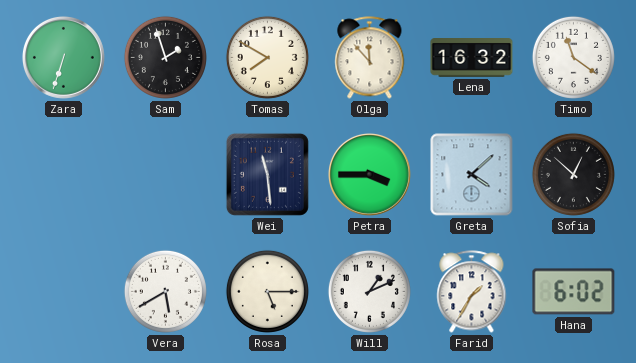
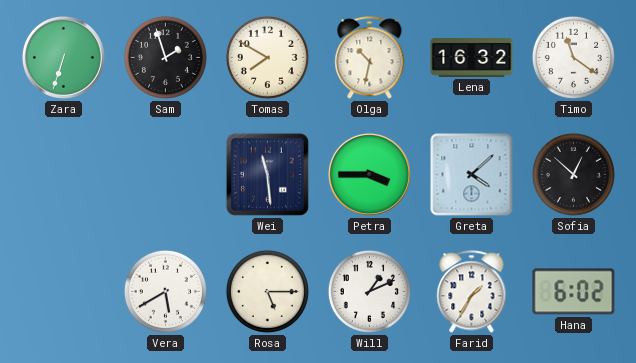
Olga: 11:53 -> 10:32
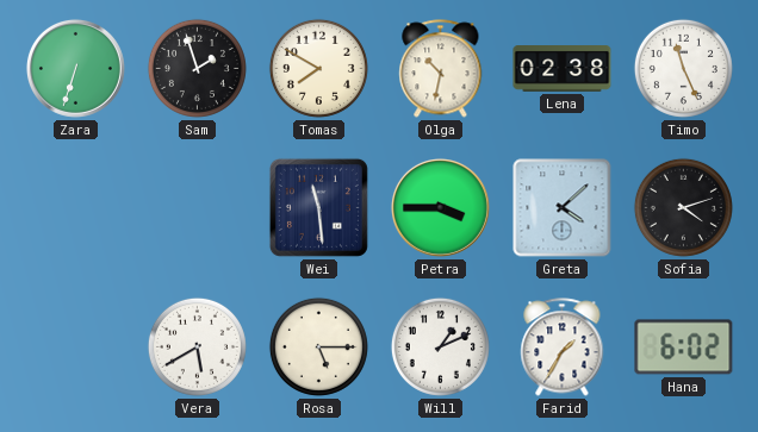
Lena: 16:32 -> 02:38
Timo: 11:21 -> 11:26
Sofia: 12:52 -> 4:12
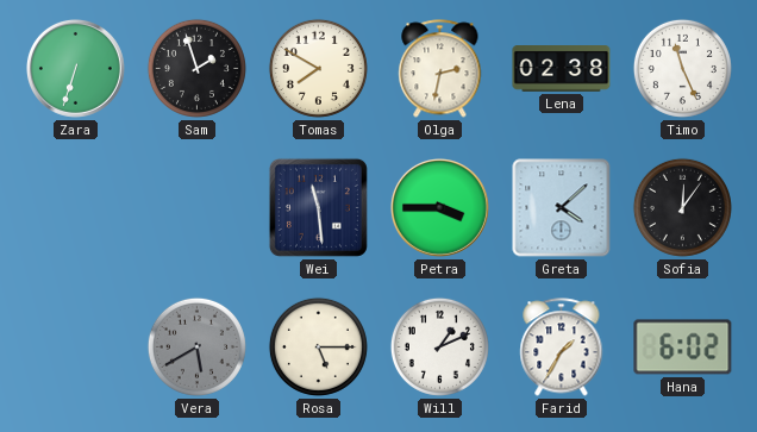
Olga: 10:32 -> 2:32
Sofia: 4:12 -> 12:06
Vera dial: white -> grey
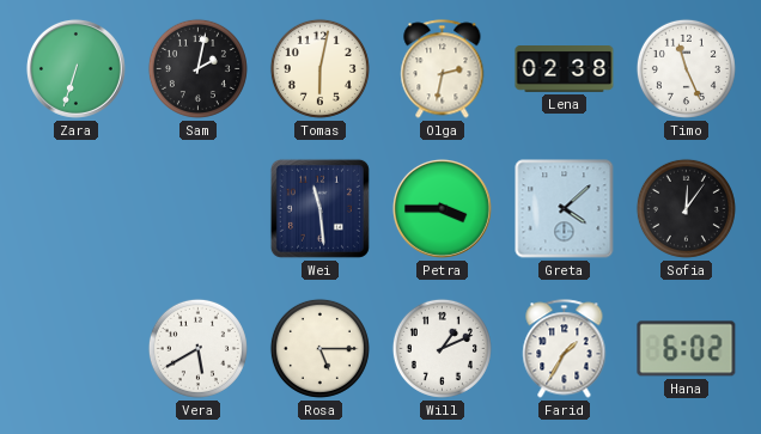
Sam: 1:57 -> 2:02
Tomas: 7:50 -> 6:02
Vera dial: grey -> white
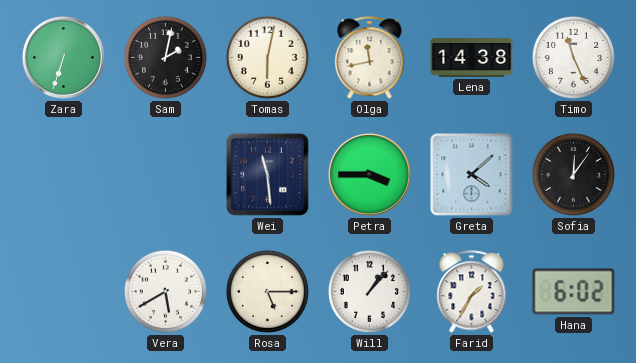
Olga: 2:32 -> 11:43
Lena: 02:38 -> 14:38
Will: 1:11 -> 1:07
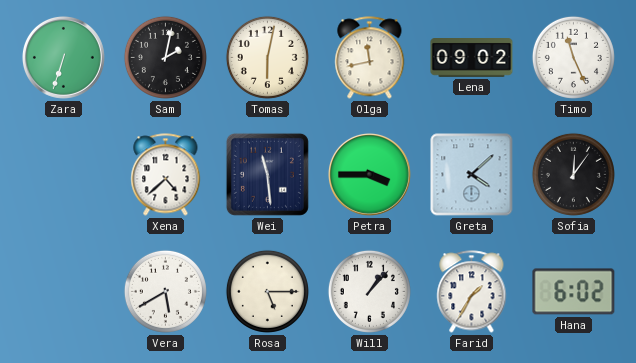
Lena: 14:38 -> 09:02
Xena: none -> 4:38
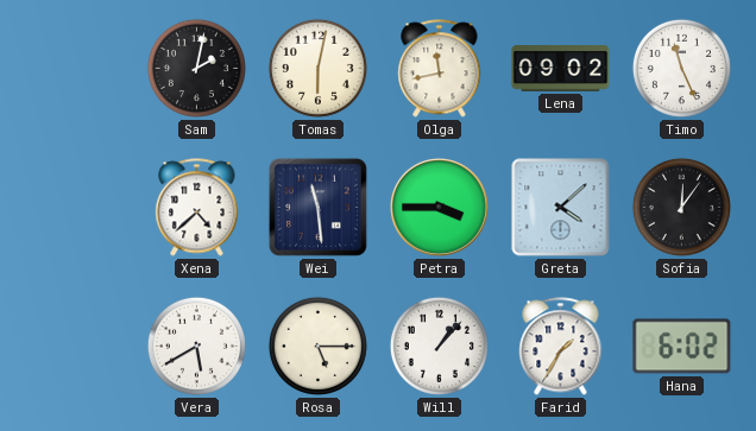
Zara: 6:33 -> none
